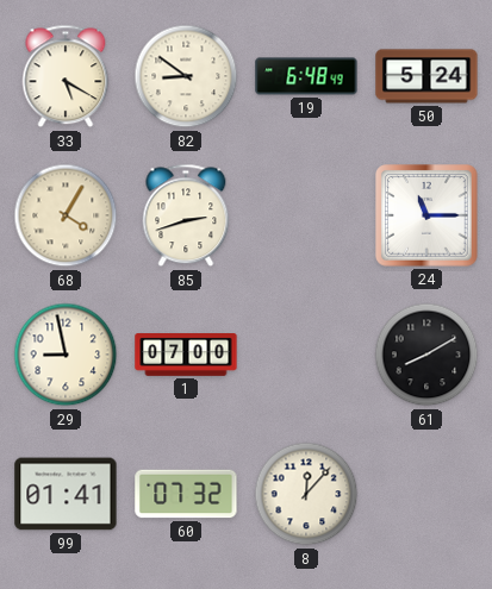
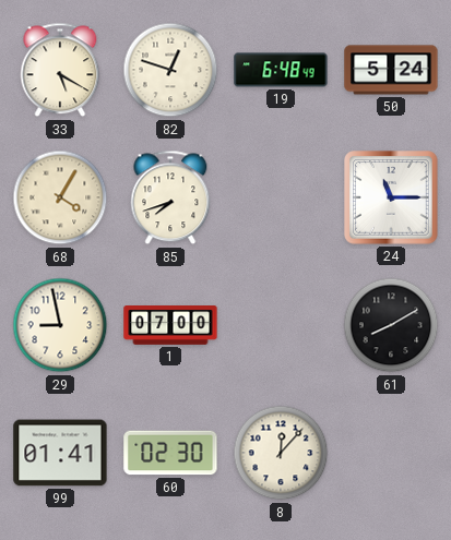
82: 8:51 -> 12:48
85: 2:42 -> 7:42
60: 07:32 -> 02:30
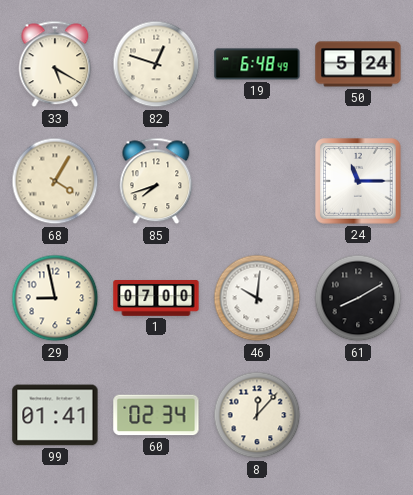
46: none -> 10:01
60: 02:30 -> 02:34
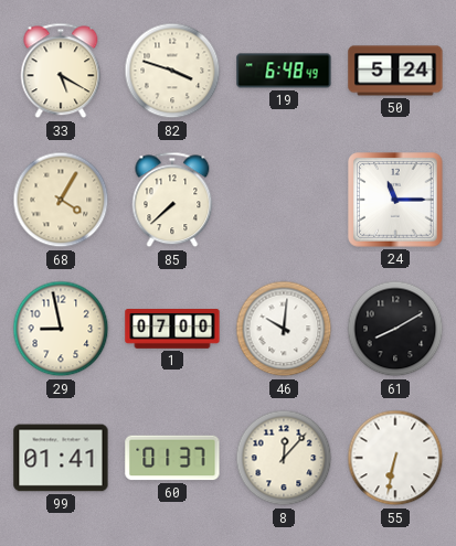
82: 12:48 -> 3:48
85: 7:42 -> 7:38
60: 02:34 -> 01:37
55: none -> 6:32
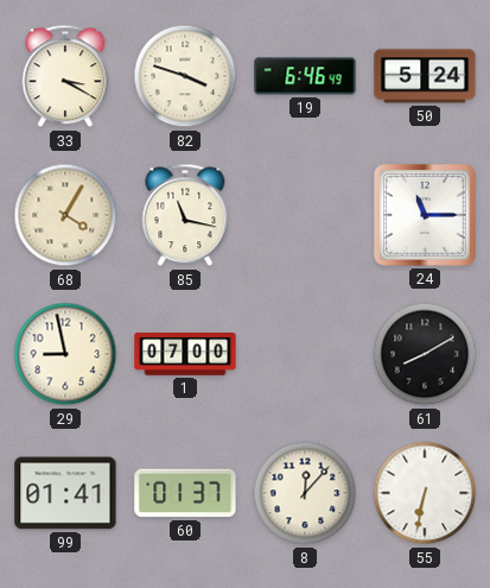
33: 5:20 -> 3:20
19: 6:48 -> 6:46
85: 7:38 -> 11:17
46: 10:01 -> none
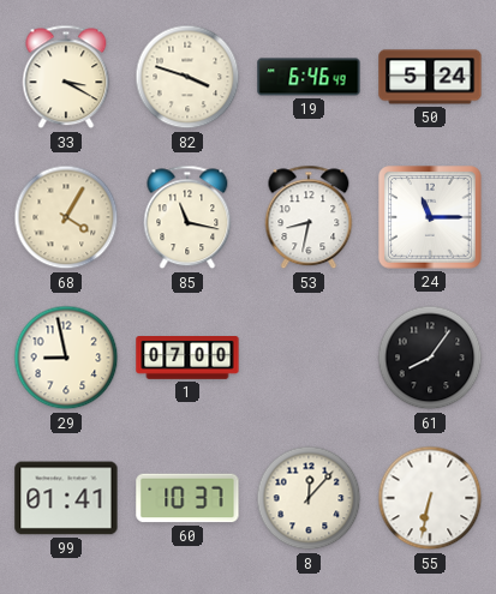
53: none -> 8:32
61: 8:10 -> 8:06
60: 01:37 -> 10:37
